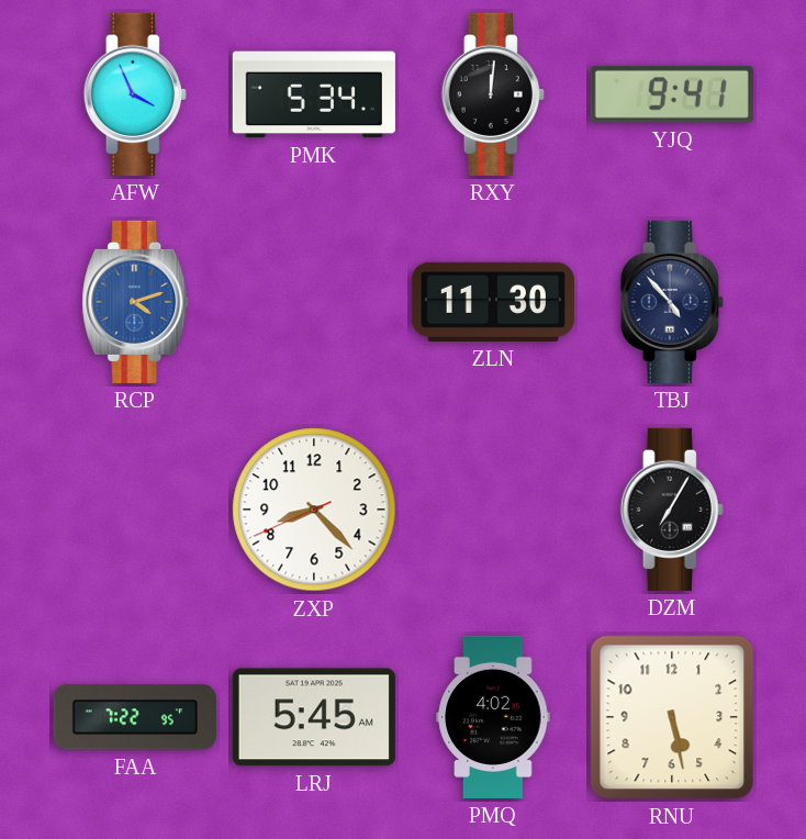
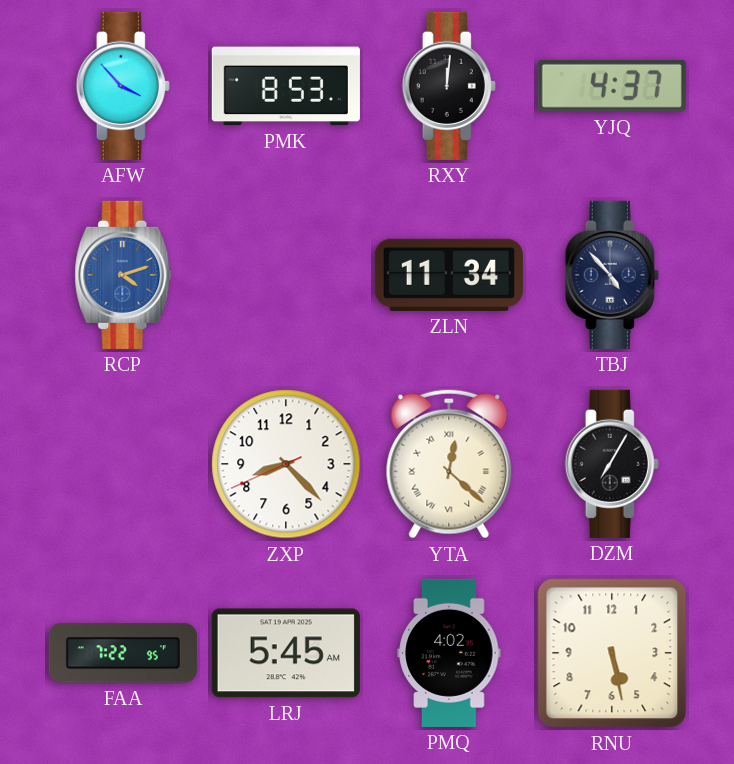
AFW: 3:56 -> 3:53
PMK: 5:34 -> 8:53
YJQ: 9:41 -> 4:37
ZLN: 11:30 -> 11:34
YTA: none -> 12:22
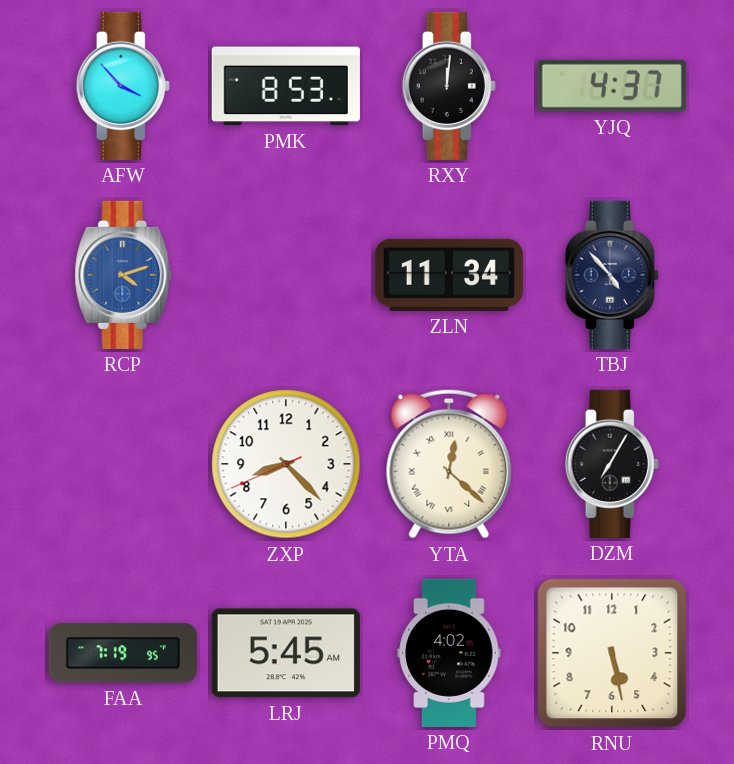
FAA: 7:22 -> 7:19
